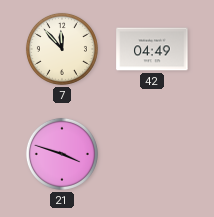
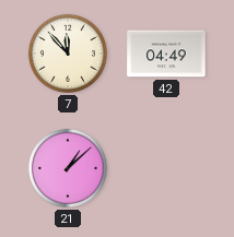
21: 3:48 -> 1:08
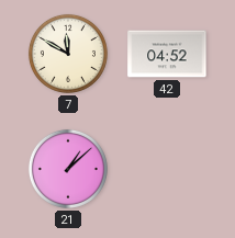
7: 11:53 -> 11:50
42: 04:49 -> 04:52
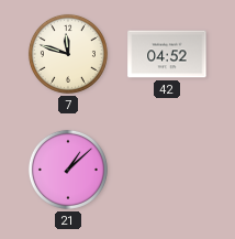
7: 11:50 -> 11:48
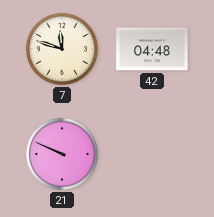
42: 04:52 -> 04:48
21: 1:08 -> 9:49
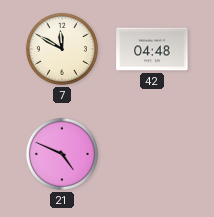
7: 11:48 -> 11:50
21: 9:49 -> 4:49
